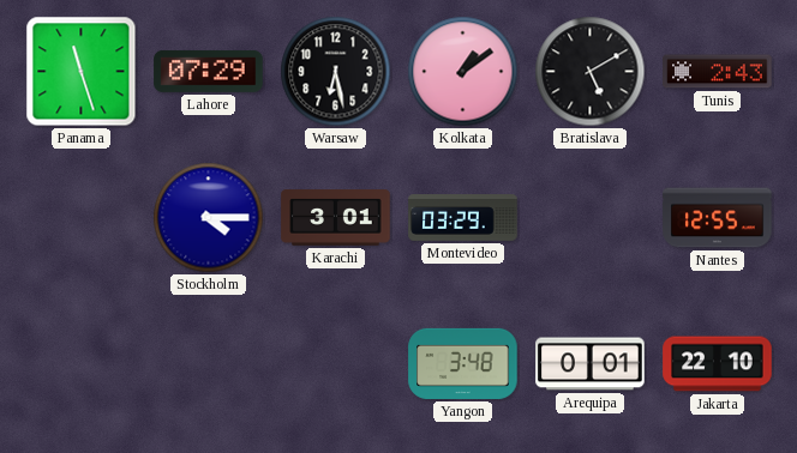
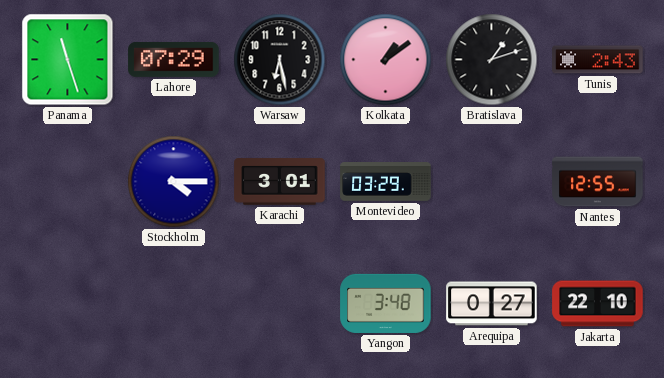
Bratislava: 5:10 -> 1:12
Arequipa: 0:01 -> 0:27
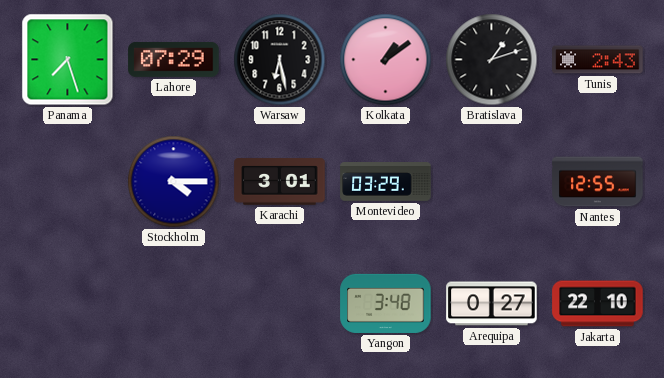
Panama: 11:27 -> 7:27
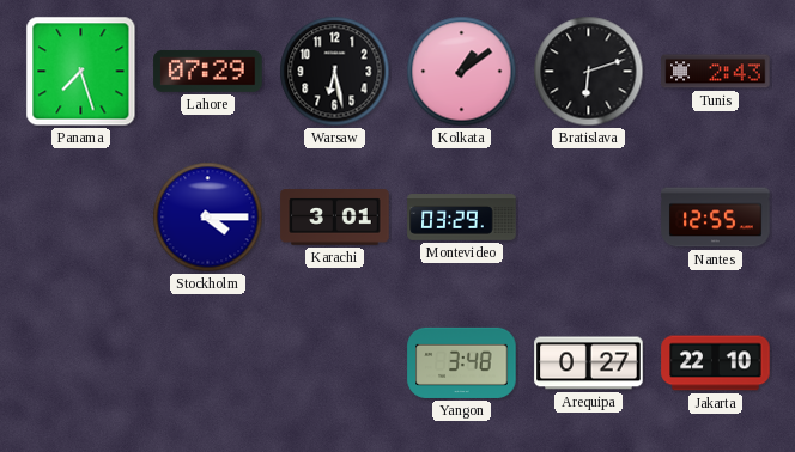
Bratislava: 1:12 -> 6:12
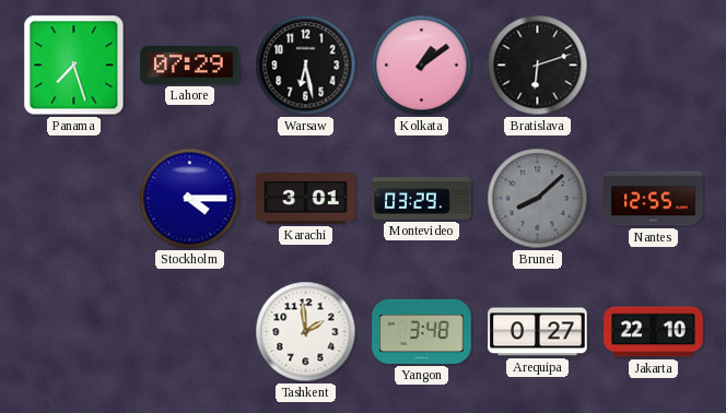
Tunis: 2:43 -> none
Brunei: none -> 8:08
Tashkent: none -> 1:59
